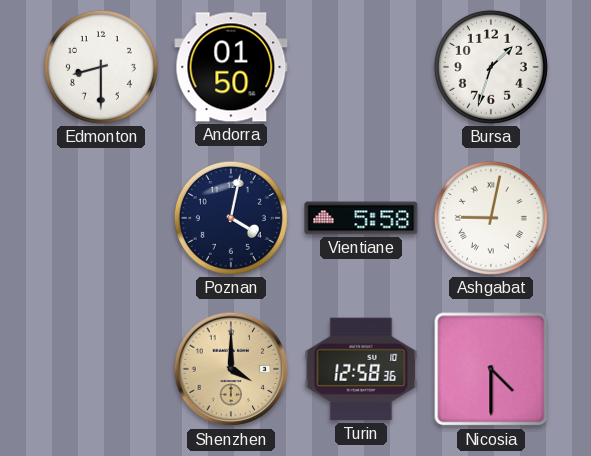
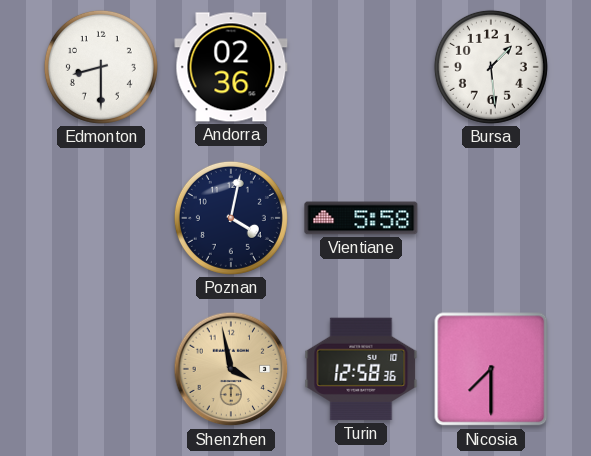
Andorra: 01:50 -> 02:36
Bursa: 1:33 -> 1:29
Ashgabat: 9:02 -> none
Shenzhen: 4:00 -> 3:58
Nicosia: 4:30 -> 7:30
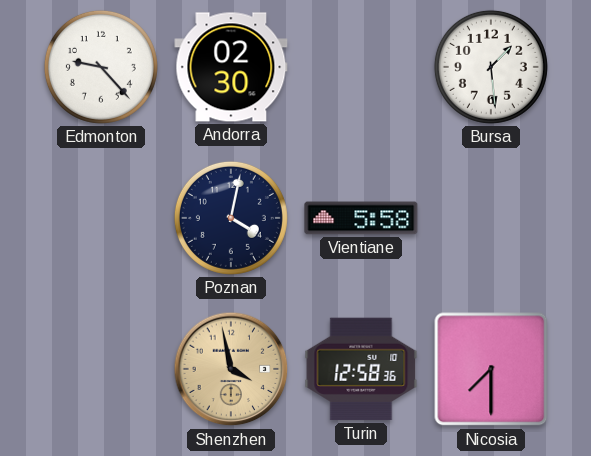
Edmonton: 8:30 -> 9:23
Andorra: 02:36 -> 02:30
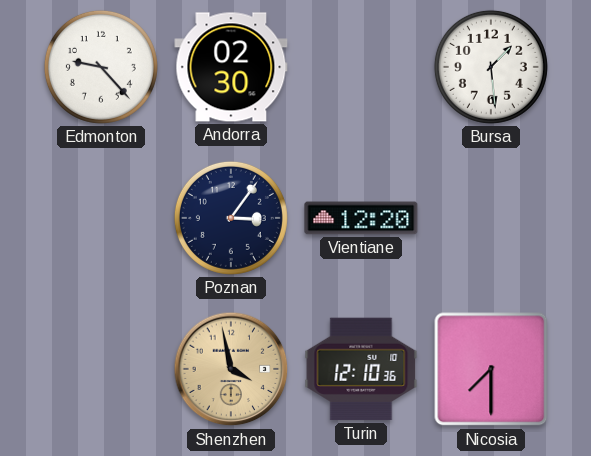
Poznan: 4:02 -> 3:06
Vientiane: 5:58 -> 12:20
Turin: 12:58 -> 12:10
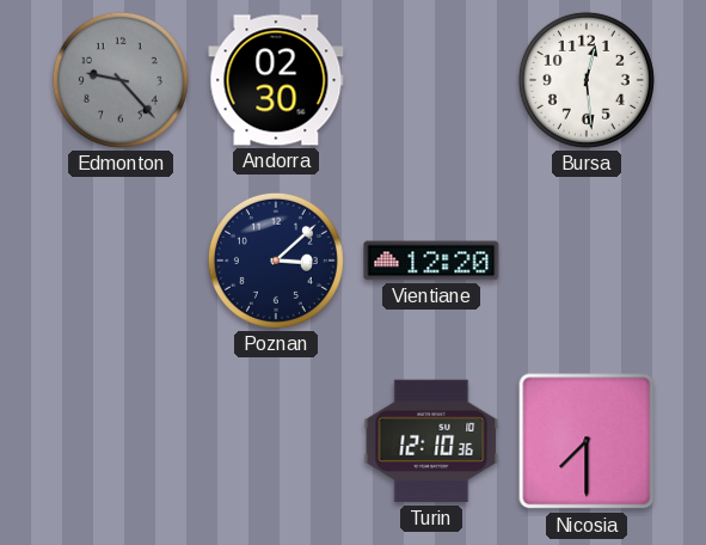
Edmonton dial: white -> grey
Bursa: 1:29 -> 12:29
Poznan: 3:06 -> 3:08
Shenzhen: 3:58 -> none
